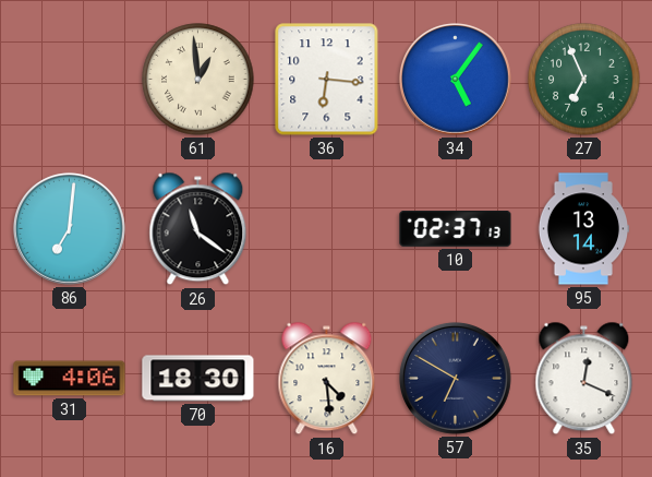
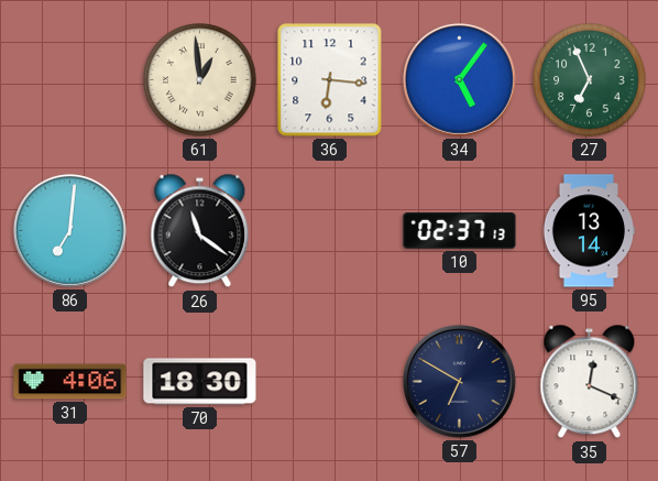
16: 4:29 -> none
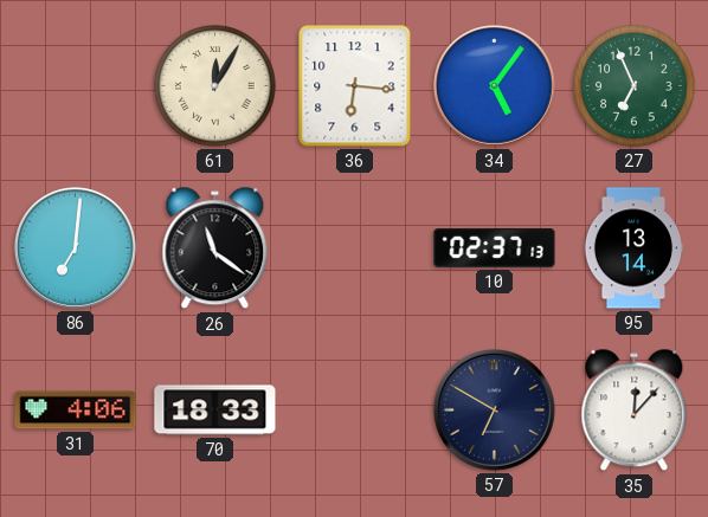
61: 12:59 -> 12:05
70: 18:30 -> 18:33
35: 12:19 -> 12:07
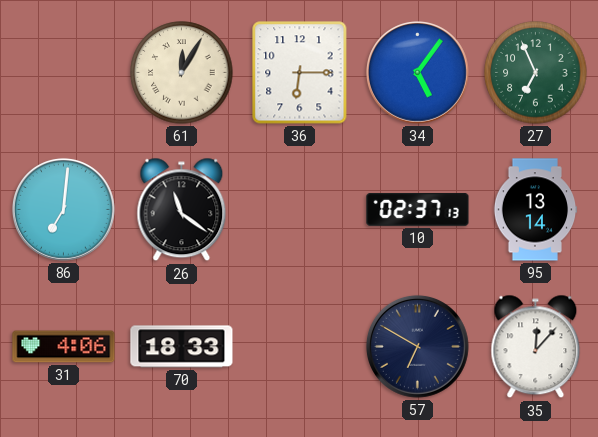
36: 6:16 -> 6:15
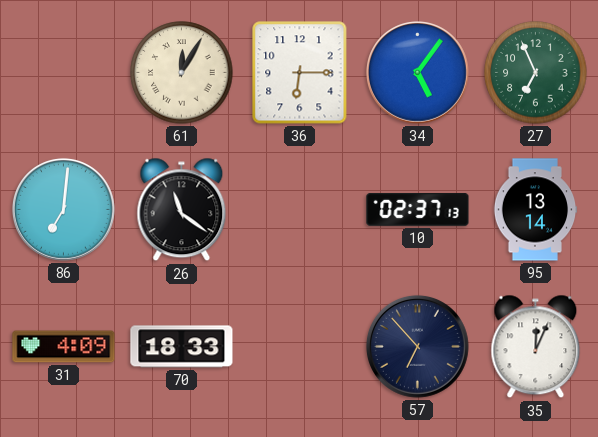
31: 4:06 -> 4:09
57: 6:50 -> 6:53
35: 12:07 -> 12:04
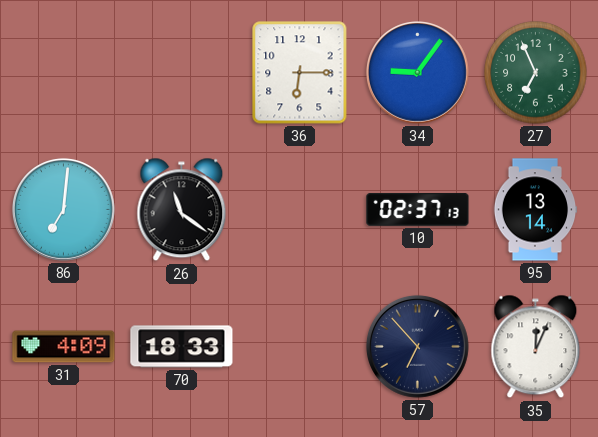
61: 12:05 -> none
34: 5:06 -> 9:06
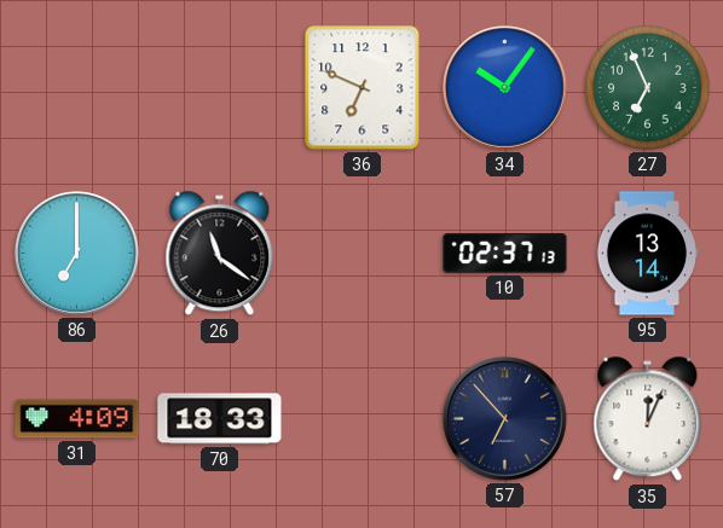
36: 6:15 -> 6:49
34: 9:06 -> 10:06
86: 7:01 -> 7:00
